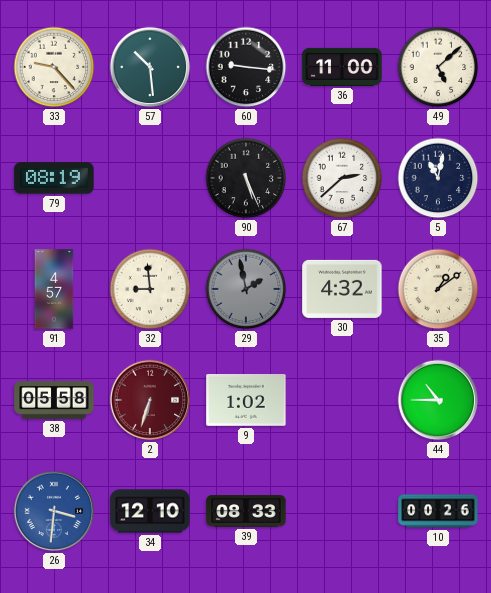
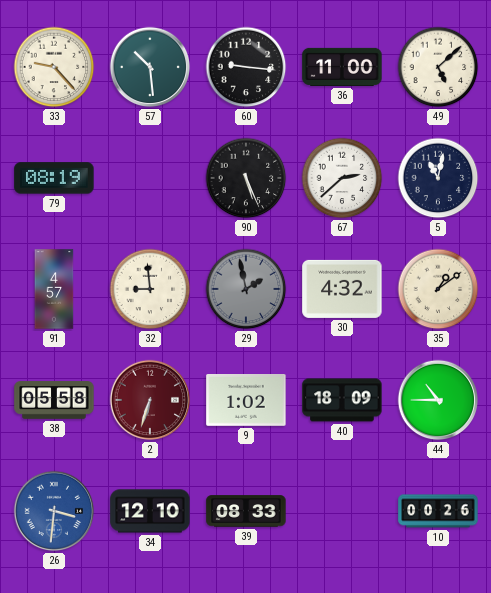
40: none -> 18:09
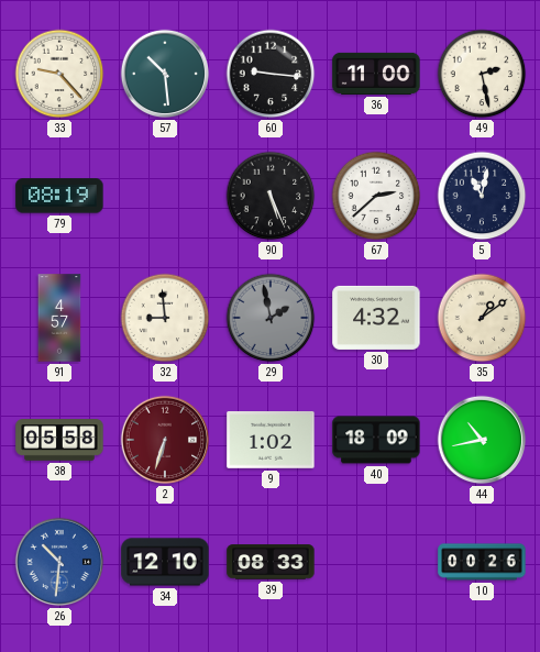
49: 5:08 -> 2:28
44: 10:45 -> 10:43
26: 3:31 -> 10:31
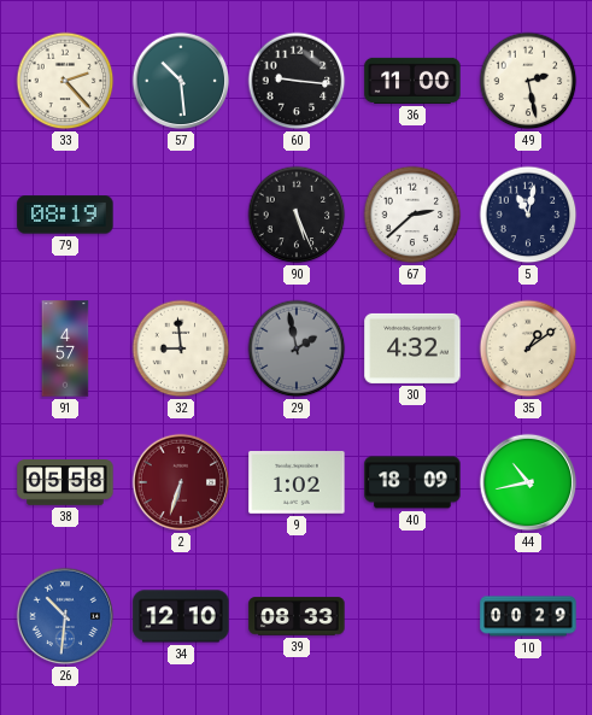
33: 9:23 -> 2:23
10: 00:26 -> 00:29
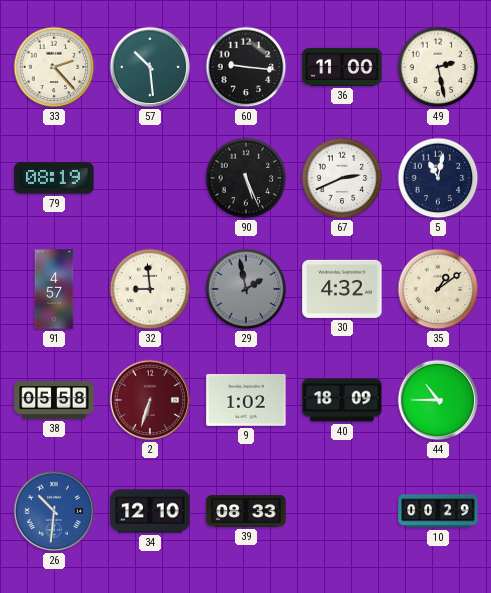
67: 2:38 -> 2:41
44: 10:43 -> 10:45
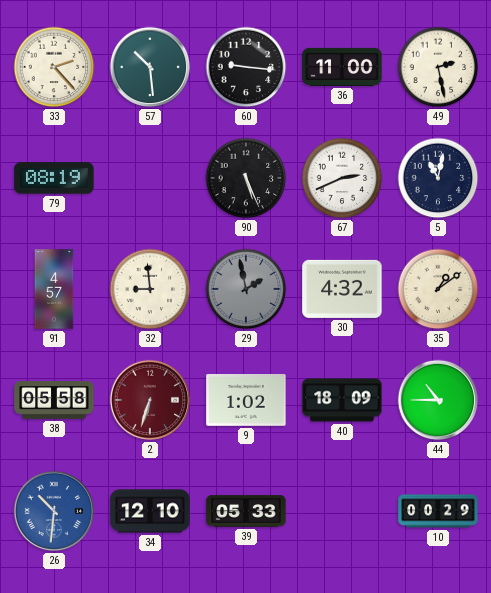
39: 08:33 -> 05:33
